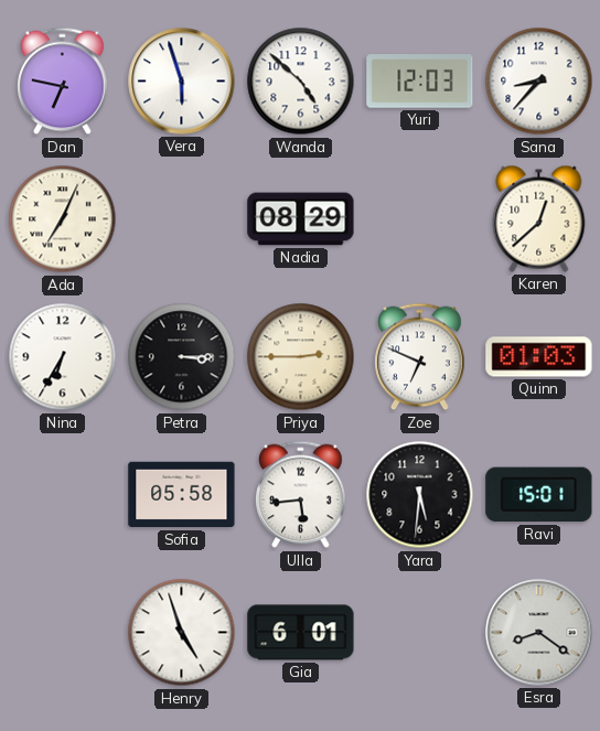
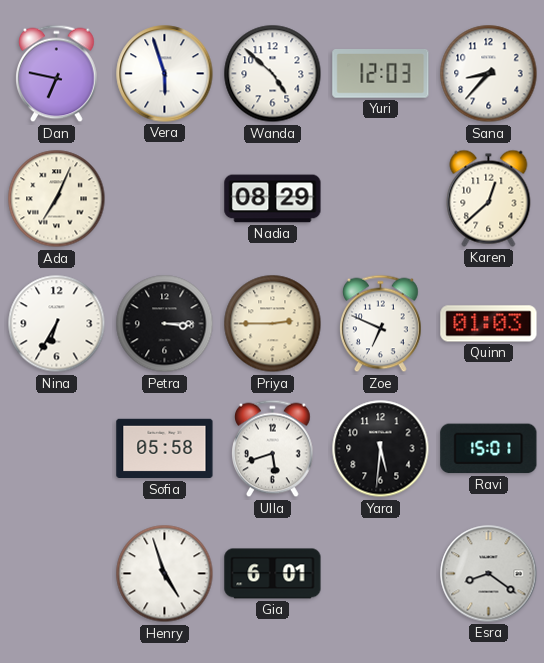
Ulla: 5:44 -> 5:42
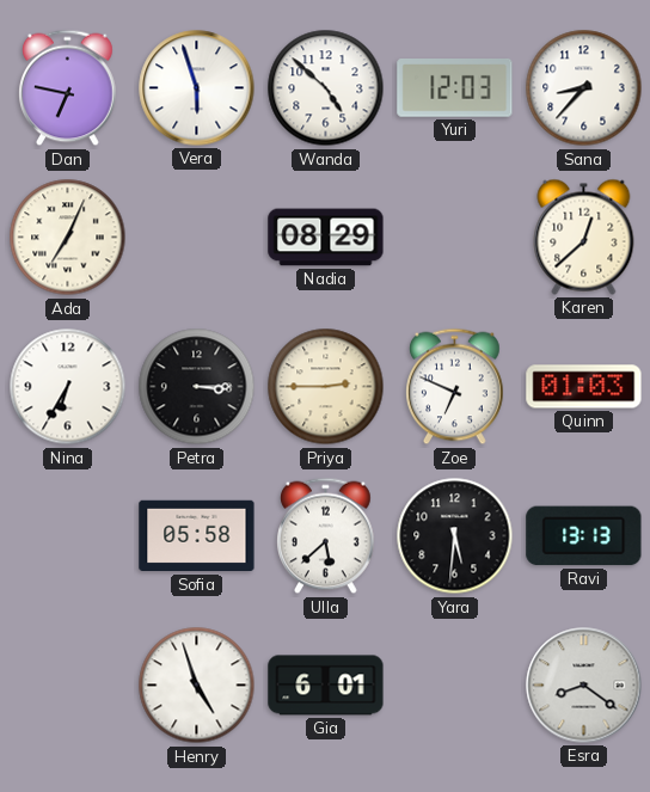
Ulla: 5:42 -> 5:38
Ravi: 15:01 -> 13:13
